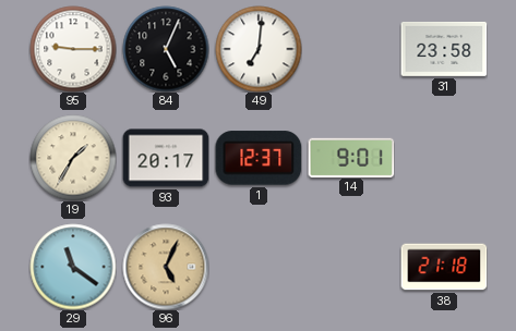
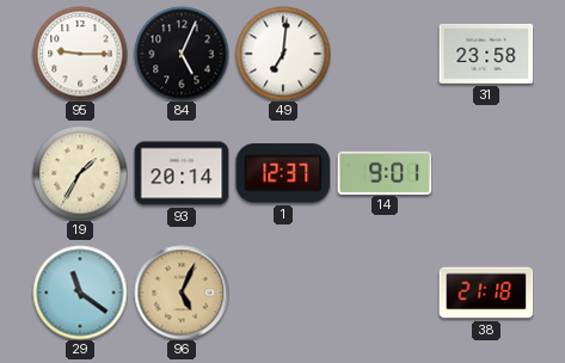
93: 20:17 -> 20:14
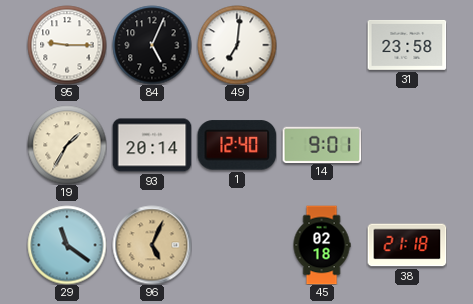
1: 12:37 -> 12:40
45: none -> 02:18
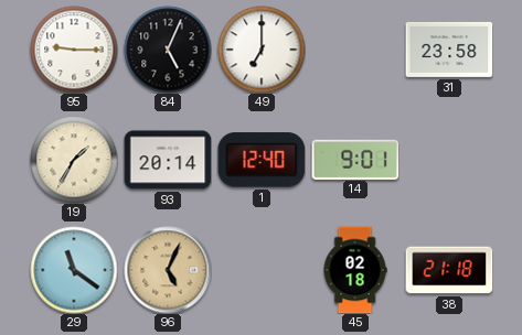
49: 7:01 -> 7:00
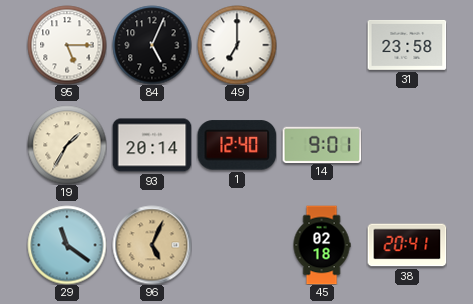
95: 9:15 -> 5:15
38: 21:18 -> 20:41
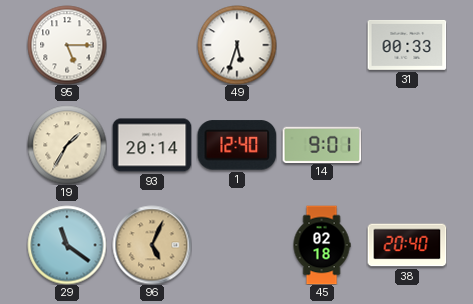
84: 5:04 -> none
49: 7:00 -> 5:33
31: 23:58 -> 00:33
38: 20:41 -> 20:40
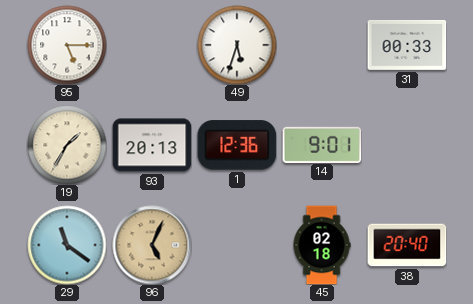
93: 20:14 -> 20:13
1: 12:40 -> 12:36
